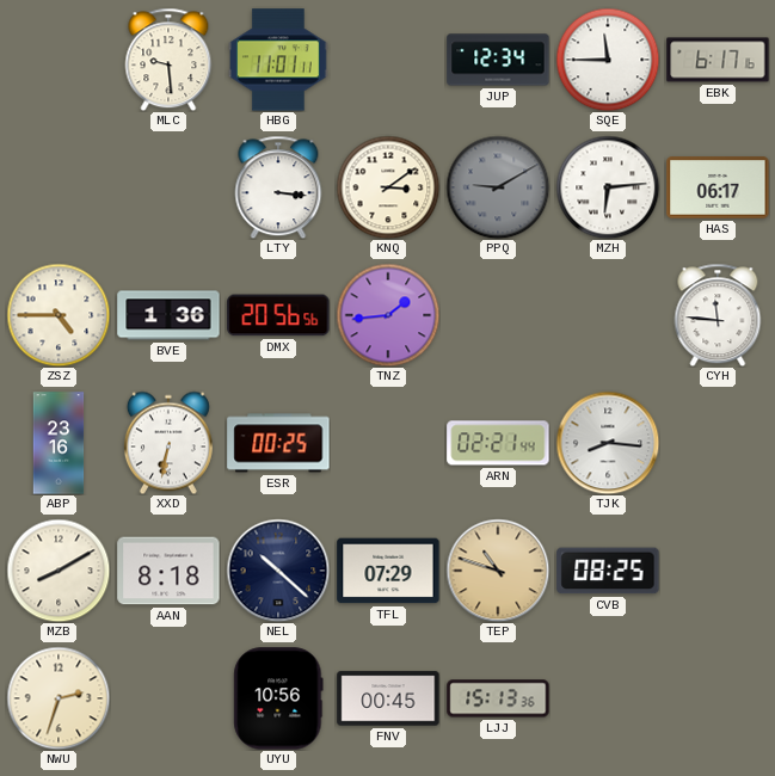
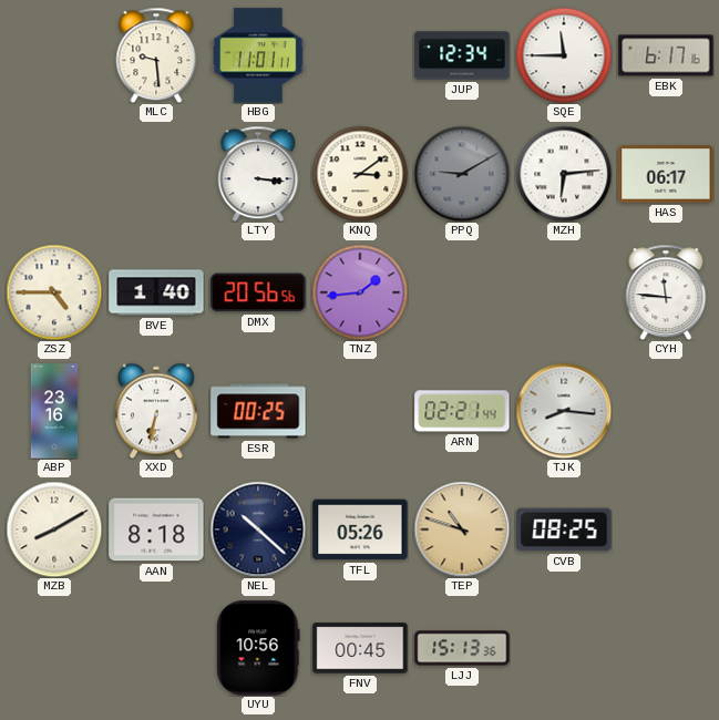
BVE: 1:36 -> 1:40
TFL: 07:29 -> 05:26
NWU: 2:33 -> none
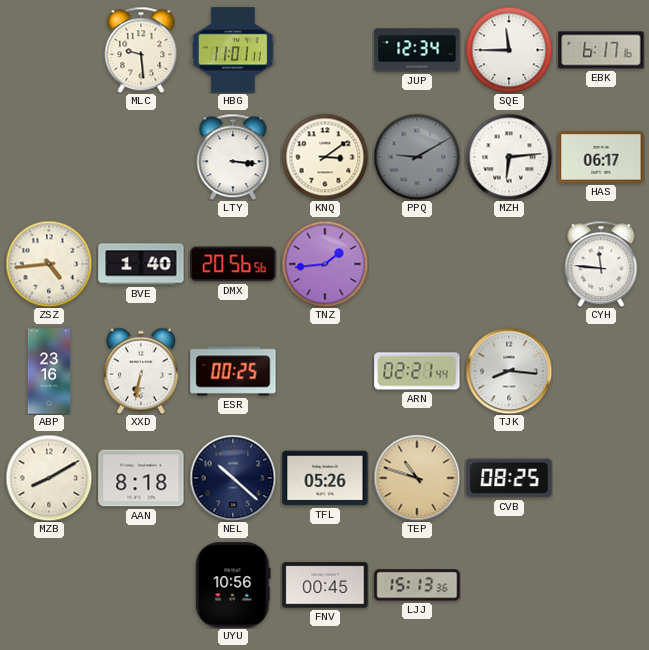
ZSZ: 4:45 -> 4:44
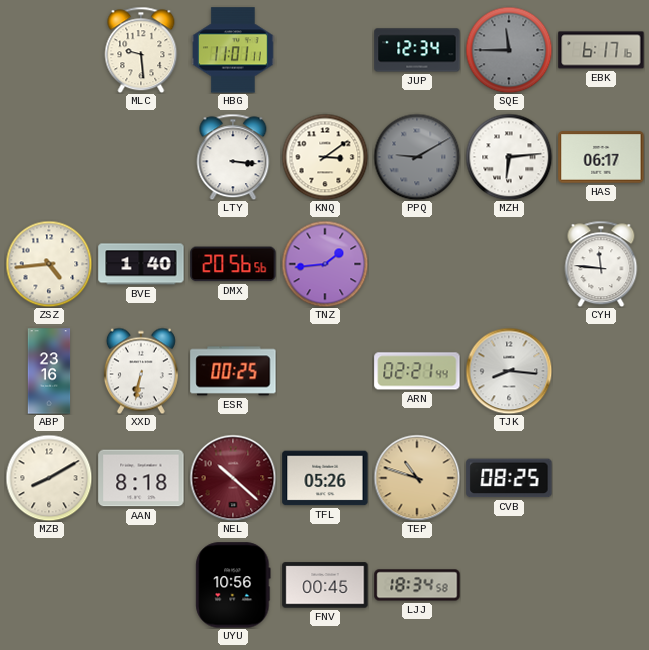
SQE dial: white -> grey
NEL dial: navy -> burgundy
LJJ: 15:13 -> 18:34
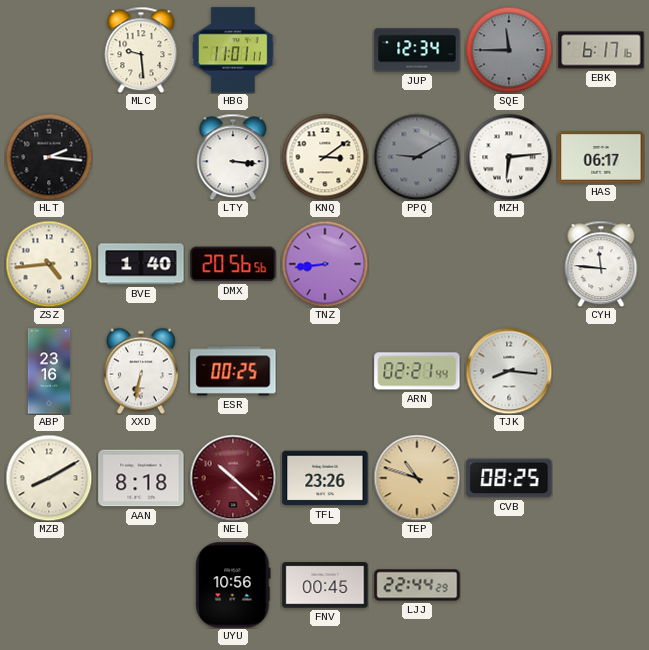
HLT: none -> 2:16
TNZ: 1:44 -> 8:44
TFL: 05:26 -> 23:26
LJJ: 18:34 -> 22:44
